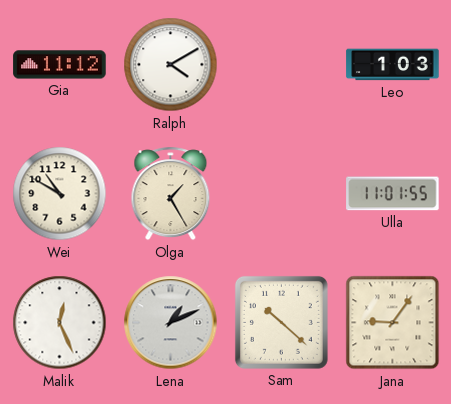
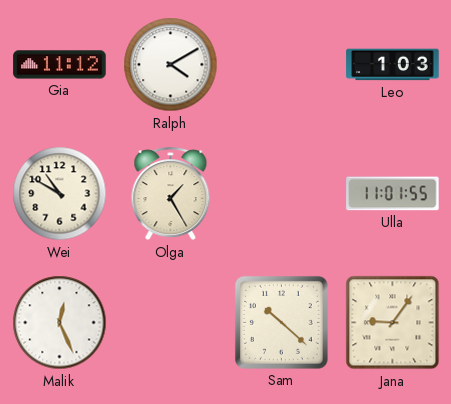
Lena: 1:11 -> none
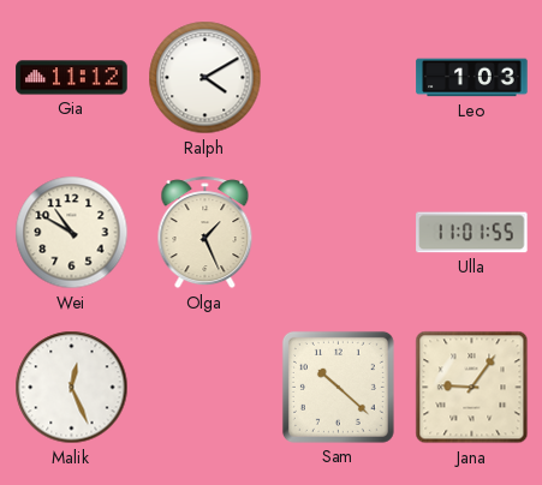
Olga: 1:25 -> 1:26
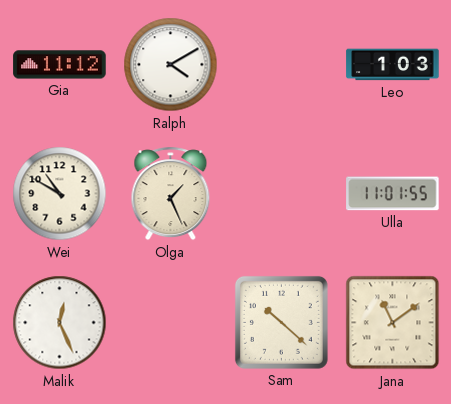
Jana: 9:06 -> 11:09
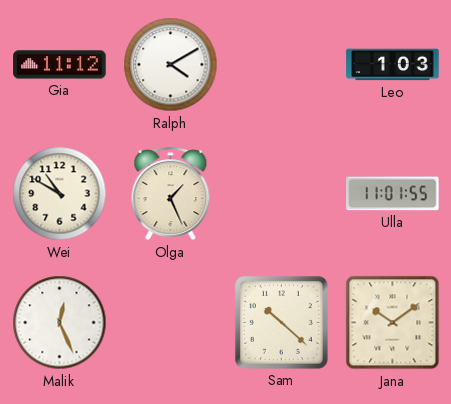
Jana: 11:09 -> 10:09
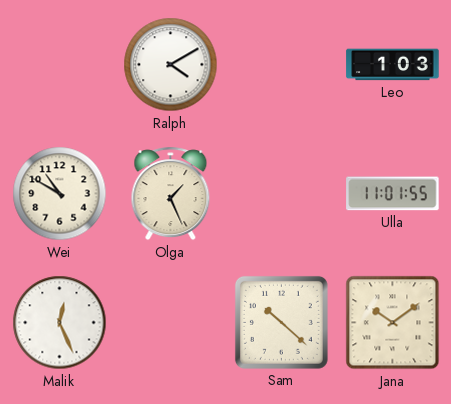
Gia: 11:12 -> none
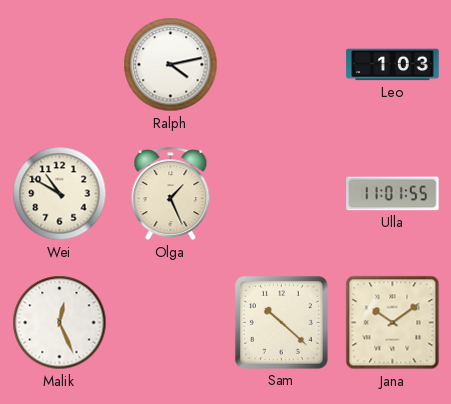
Ralph: 4:10 -> 4:13
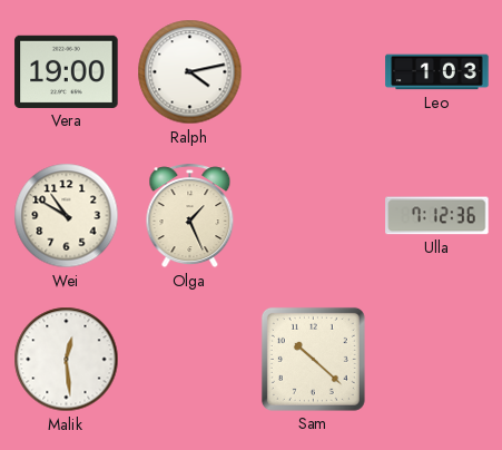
Vera: none -> 19:00
Ulla: 11:01 -> 7:12
Malik: 12:26 -> 12:29
Jana: 10:09 -> none
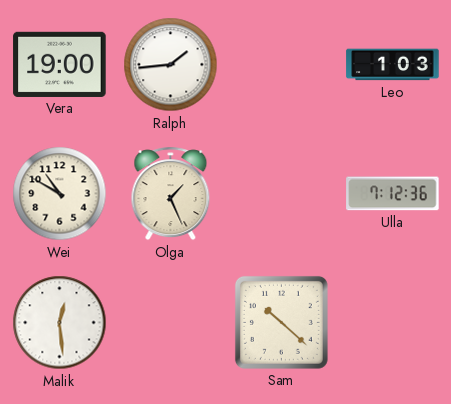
Ralph: 4:13 -> 1:44
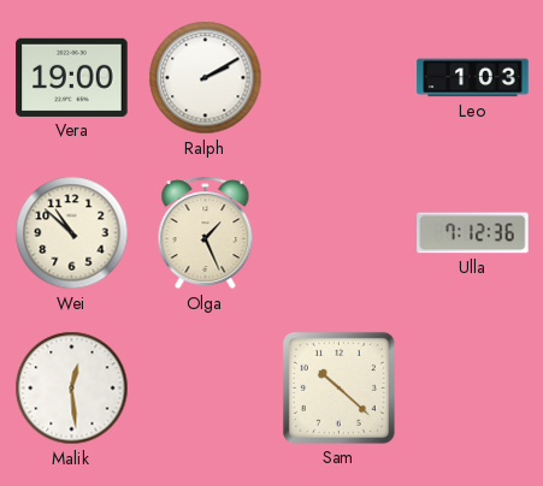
Ralph: 1:44 -> 2:10
Wei: 10:50 -> 10:52
